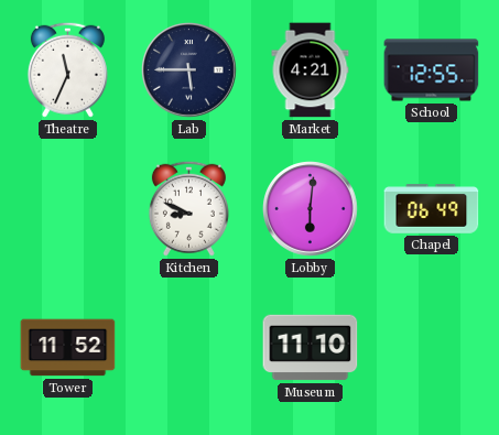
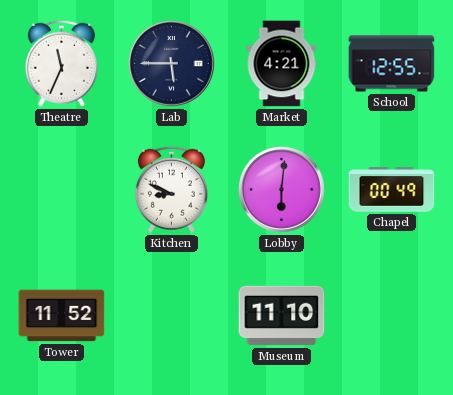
Chapel: 06:49 -> 00:49
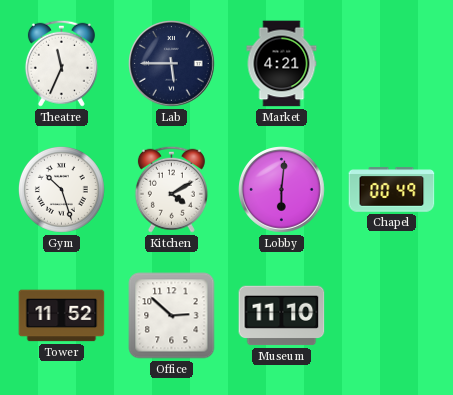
School: 12:55 -> none
Gym: none -> 10:27
Kitchen: 8:49 -> 4:10
Office: none -> 2:52
